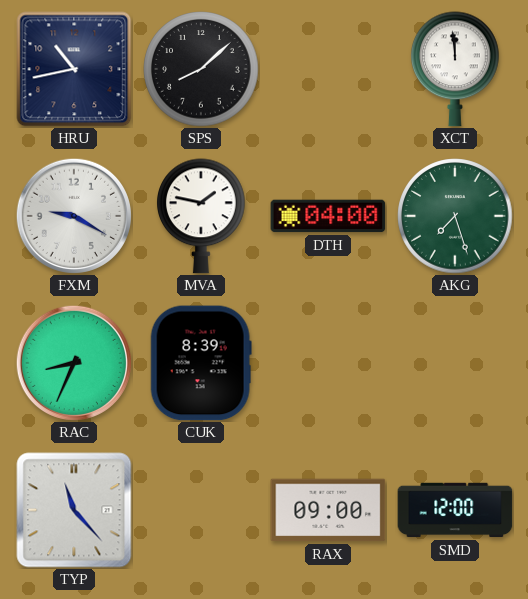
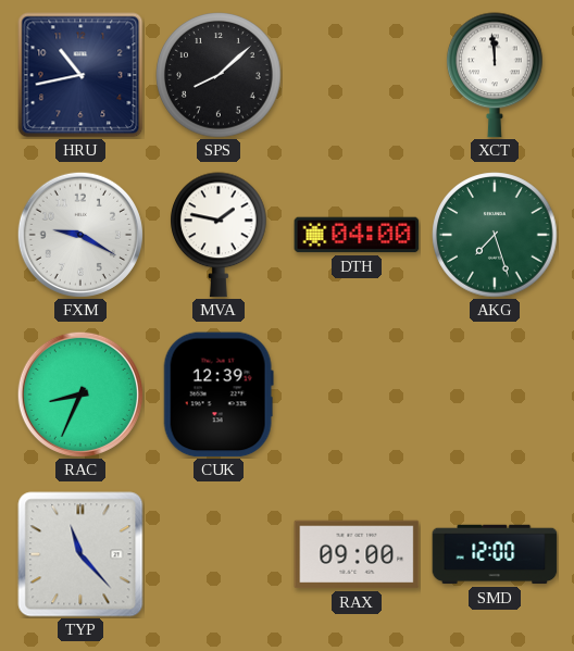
CUK: 8:39 -> 12:39
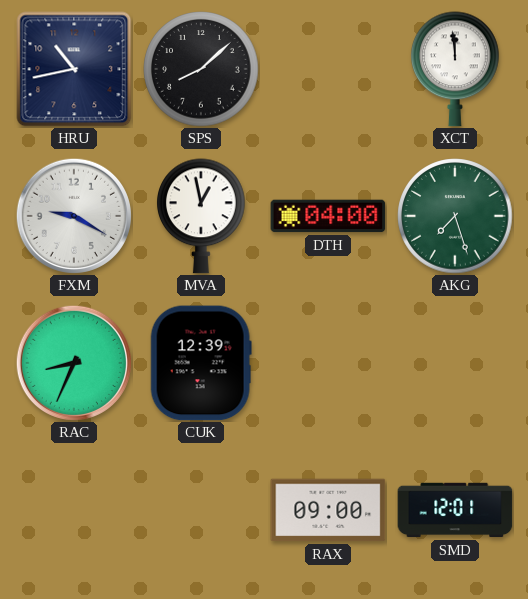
MVA: 1:47 -> 12:58
TYP: 11:23 -> none
SMD: 12:00 -> 12:01
